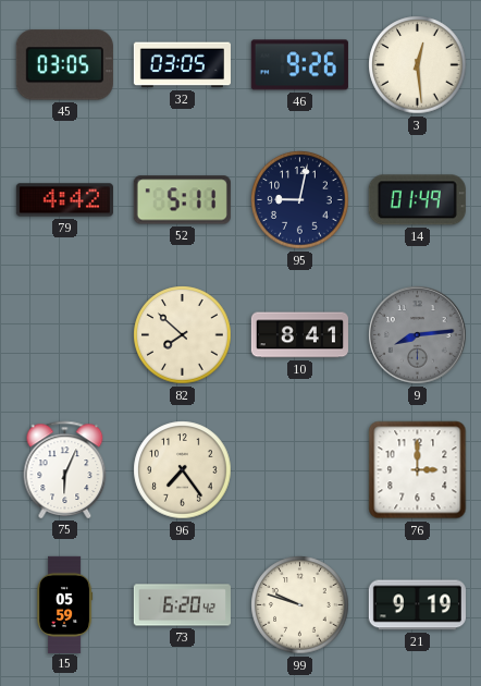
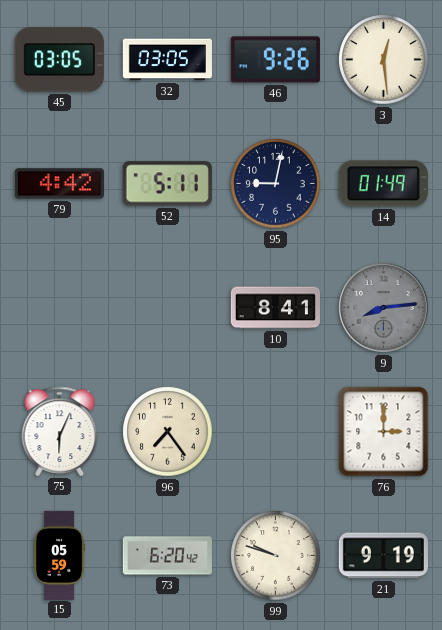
82: 7:52 -> none
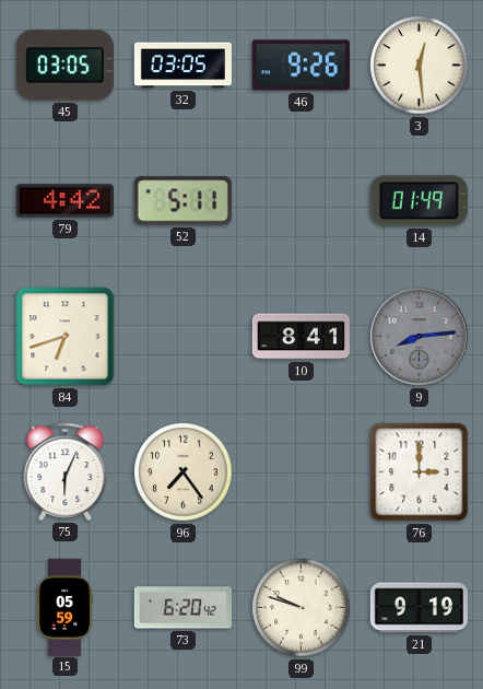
95: 9:02 -> none
84: none -> 6:42
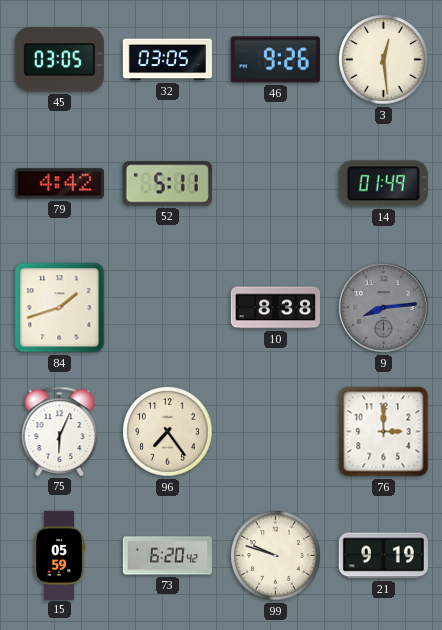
84: 6:42 -> 1:42
10: 8:41 -> 8:38
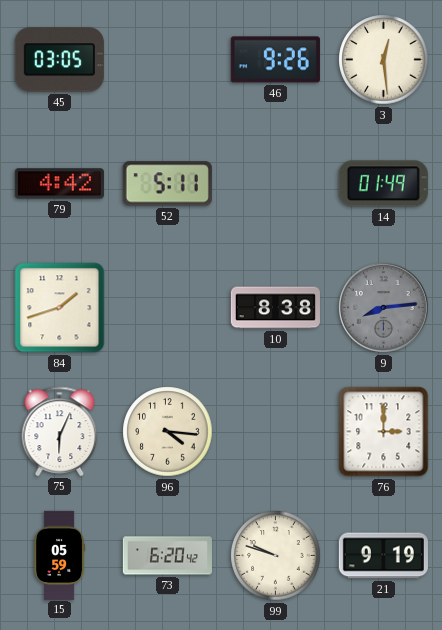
32: 03:05 -> none
96: 7:24 -> 4:16
